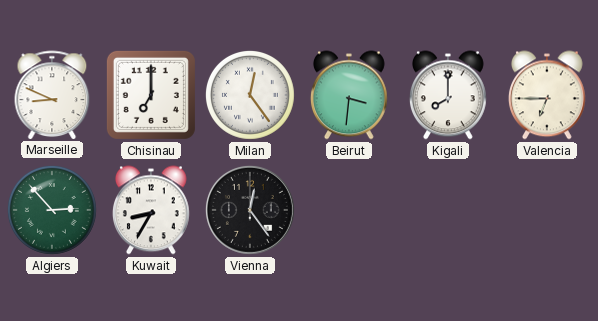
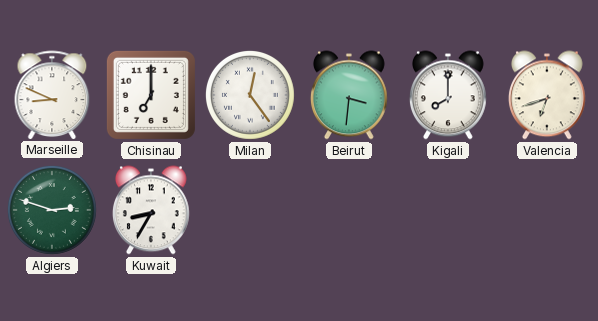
Valencia: 6:45 -> 6:42
Algiers: 2:53 -> 2:48
Vienna: 12:24 -> none
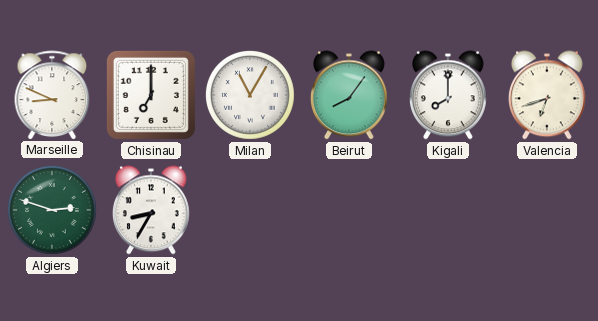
Milan: 12:24 -> 11:05
Beirut: 3:31 -> 8:06
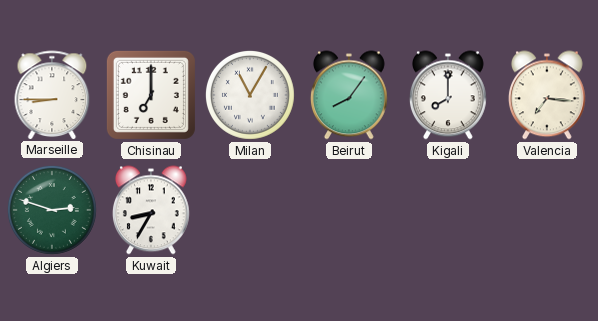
Marseille: 8:49 -> 8:45
Valencia: 6:42 -> 7:16
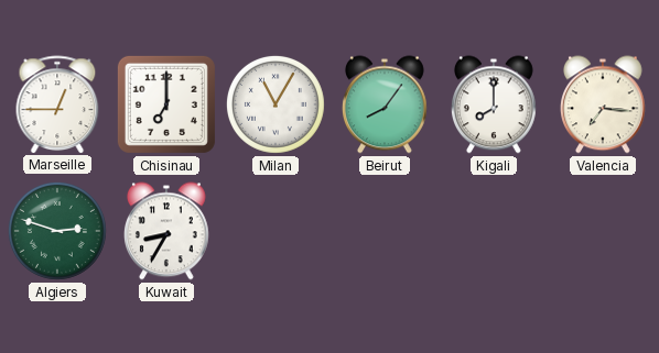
Marseille: 8:45 -> 12:45
